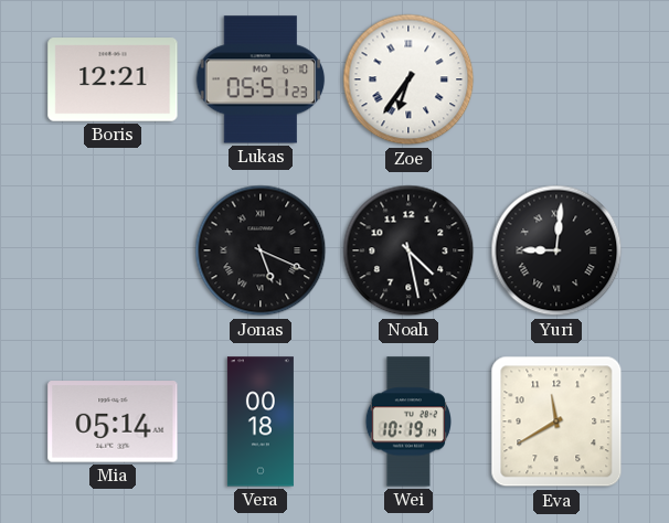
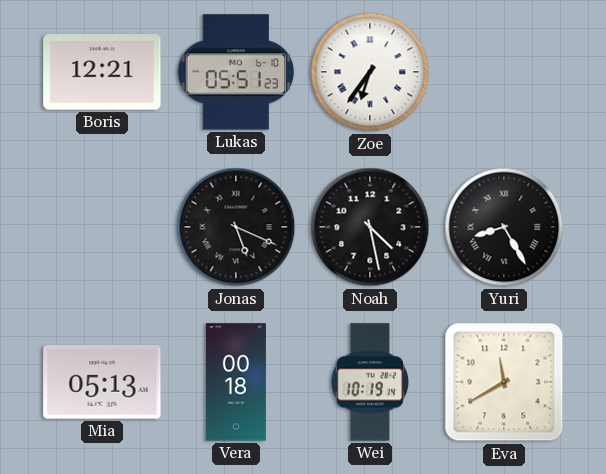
Yuri: 9:01 -> 8:25
Mia: 05:14 -> 05:13
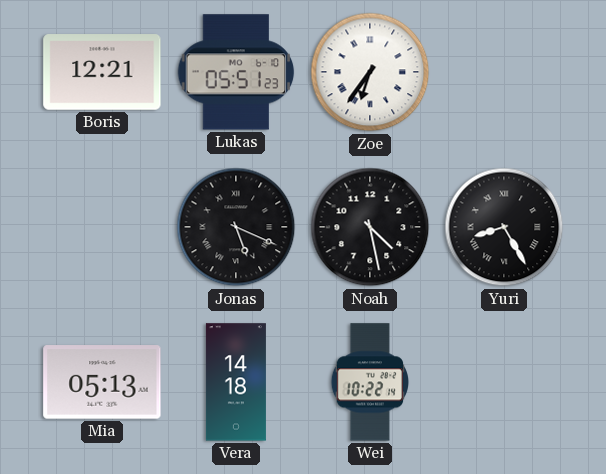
Vera: 00:18 -> 14:18
Wei: 10:19 -> 10:22
Eva: 11:40 -> none
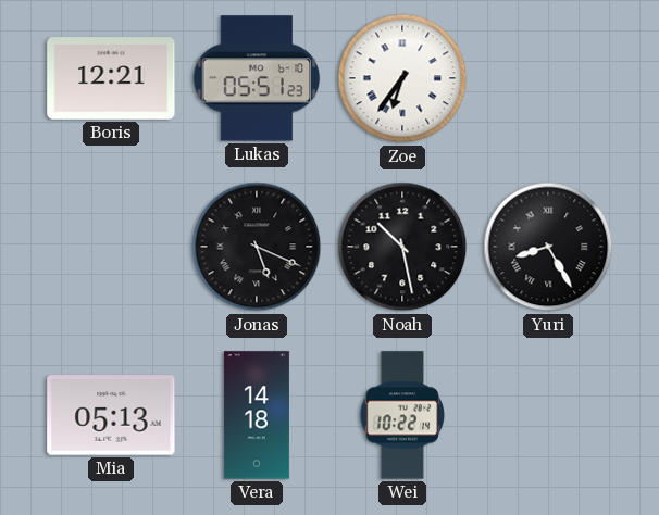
Noah: 4:28 -> 10:28
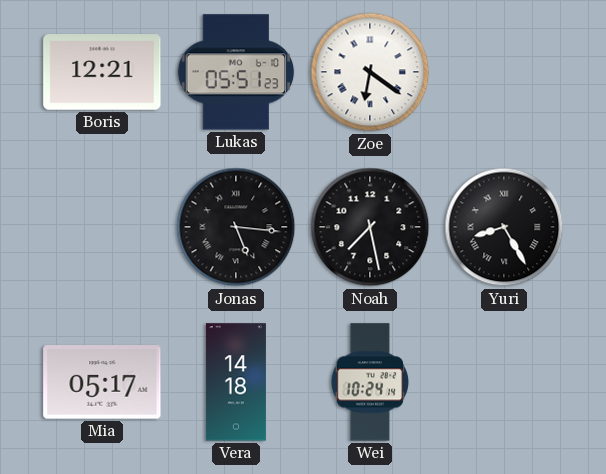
Zoe: 6:36 -> 6:21
Jonas: 5:19 -> 5:16
Noah: 10:28 -> 7:28
Mia: 05:13 -> 05:17
Wei: 10:22 -> 10:24
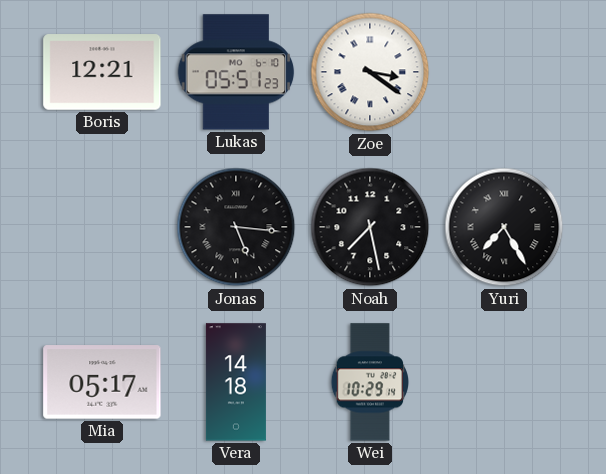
Zoe: 6:21 -> 3:21
Yuri: 8:25 -> 7:25
Wei: 10:24 -> 10:29
